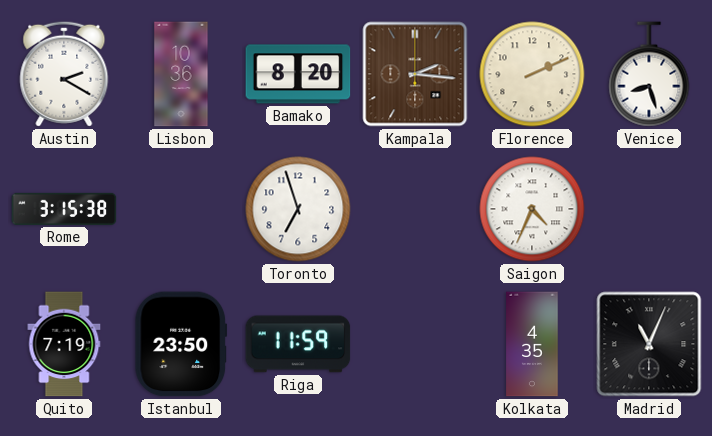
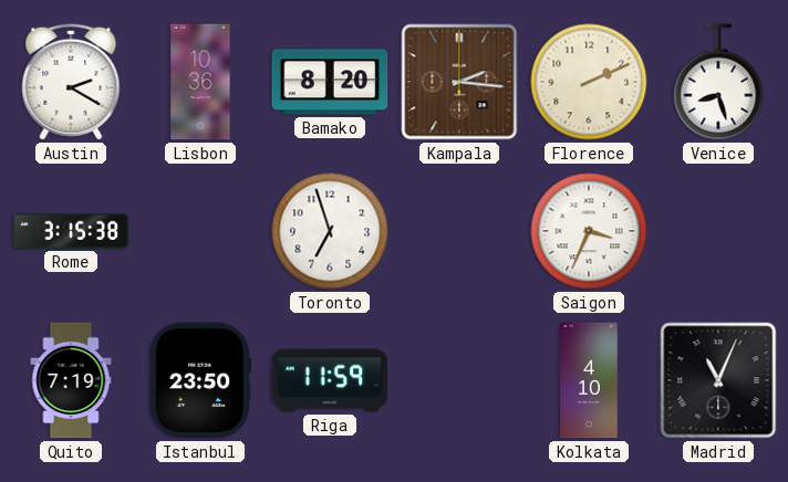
Saigon: 4:34 -> 3:34
Kolkata: 4:35 -> 4:10
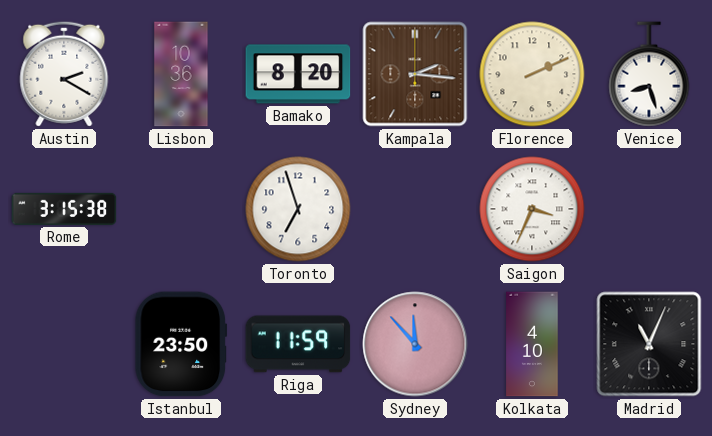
Quito: 7:19 -> none
Sydney: none -> 11:53
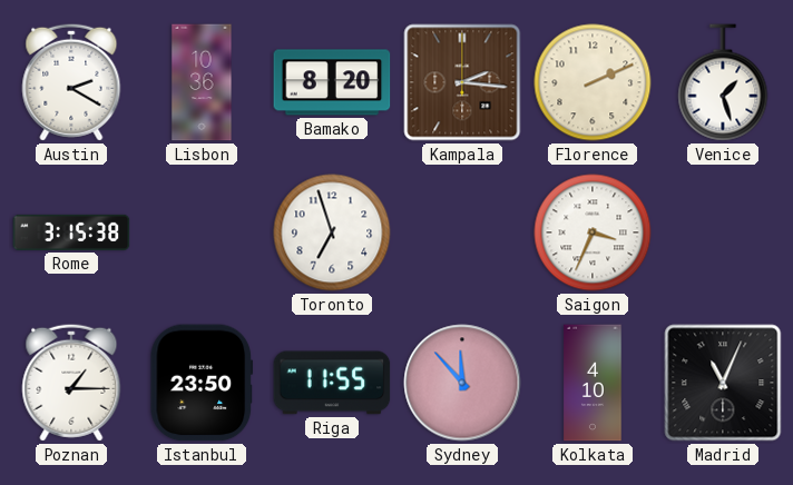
Venice: 8:27 -> 1:27
Poznan: none -> 1:15
Riga: 11:59 -> 11:55
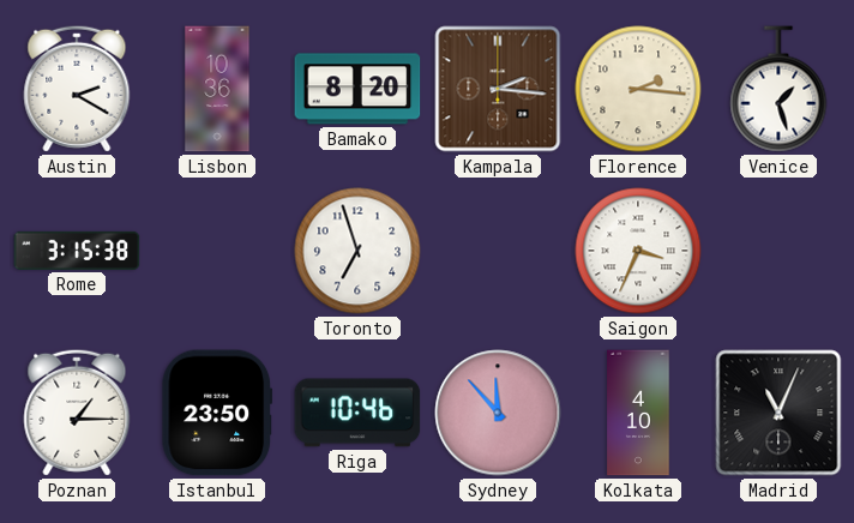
Florence: 2:11 -> 2:16
Riga: 11:55 -> 10:46
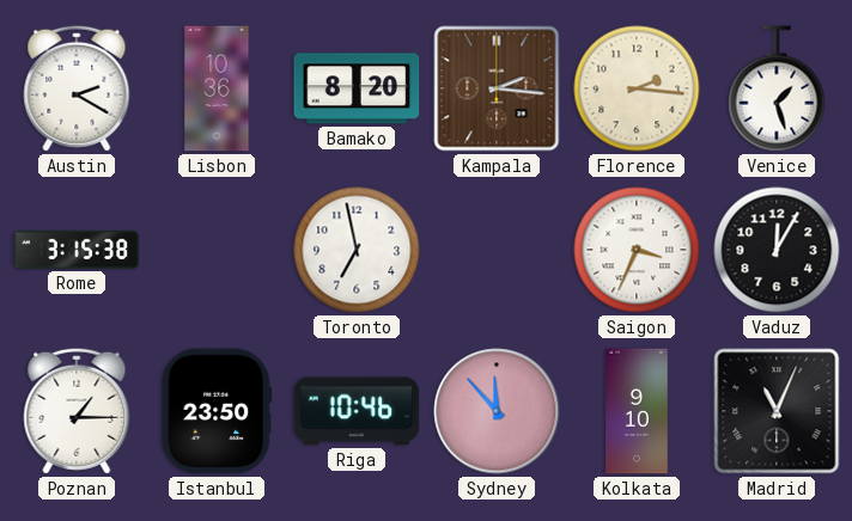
Toronto: 6:57 -> 6:58
Vaduz: none -> 12:05
Kolkata: 4:10 -> 9:10
